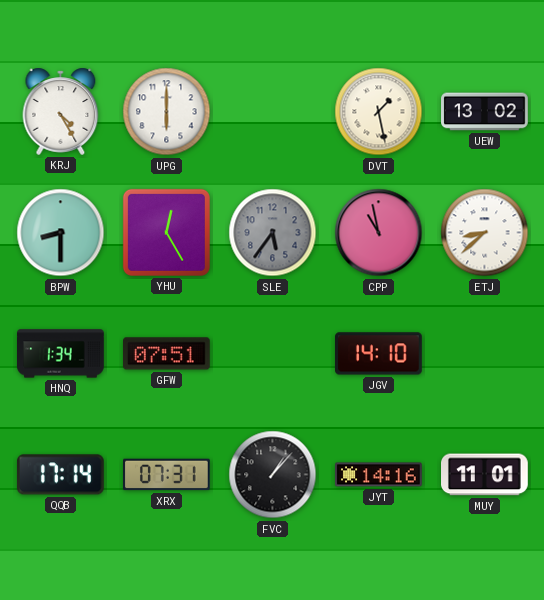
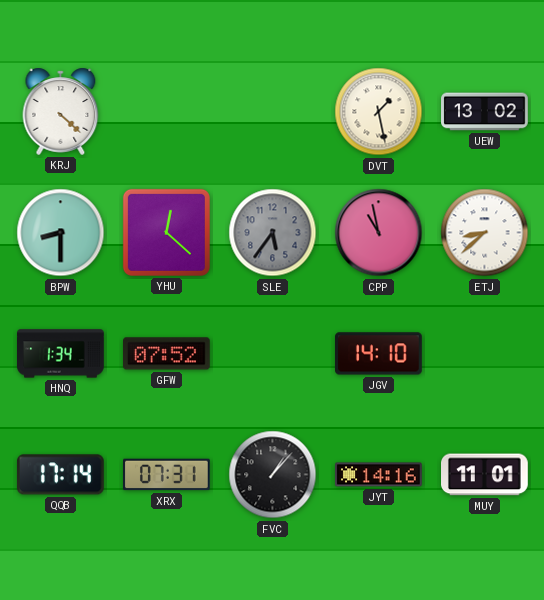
KRJ: 4:25 -> 4:22
UPG: 6:00 -> none
YHU: 12:25 -> 12:22
GFW: 07:51 -> 07:52
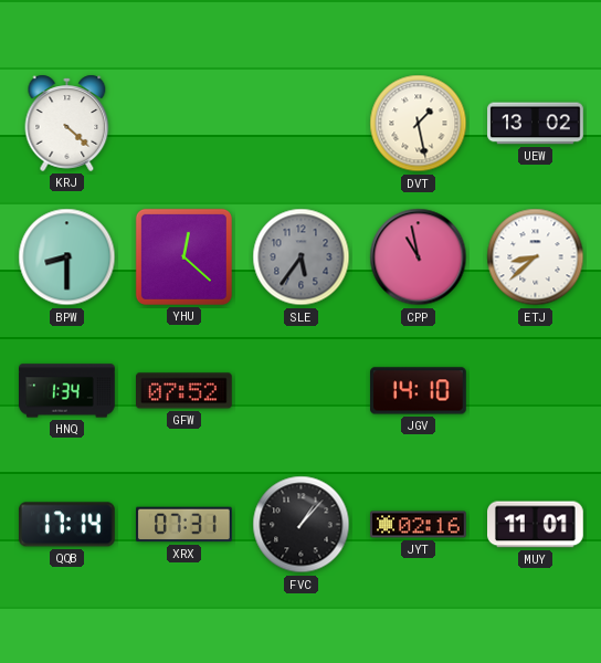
JYT: 14:16 -> 02:16
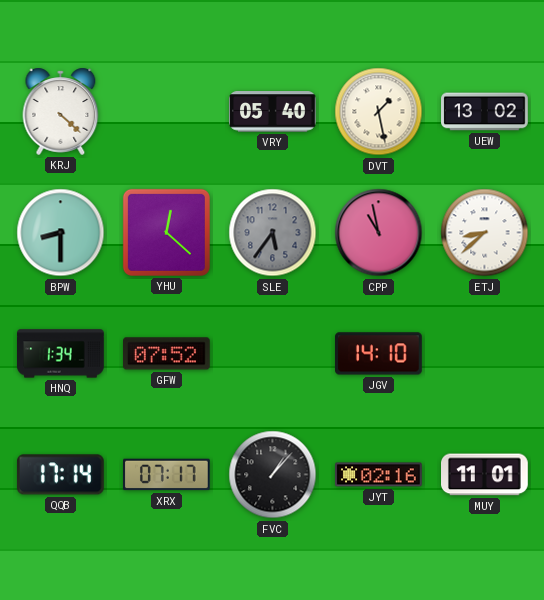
VRY: none -> 05:40
XRX: 07:31 -> 07:17
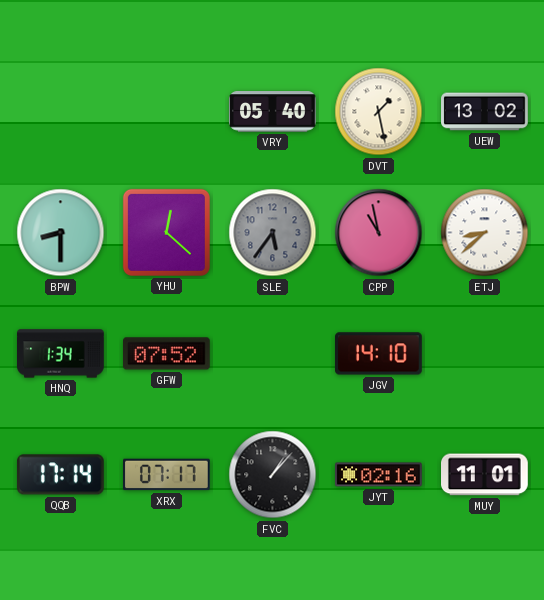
KRJ: 4:22 -> none
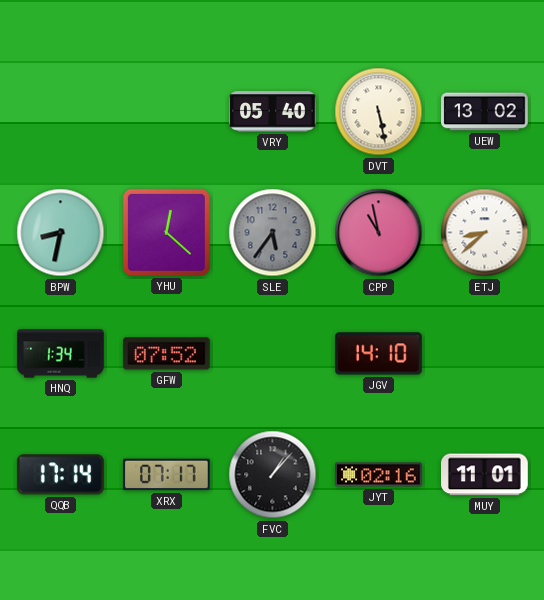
DVT: 1:28 -> 5:28
BPW: 8:30 -> 8:32
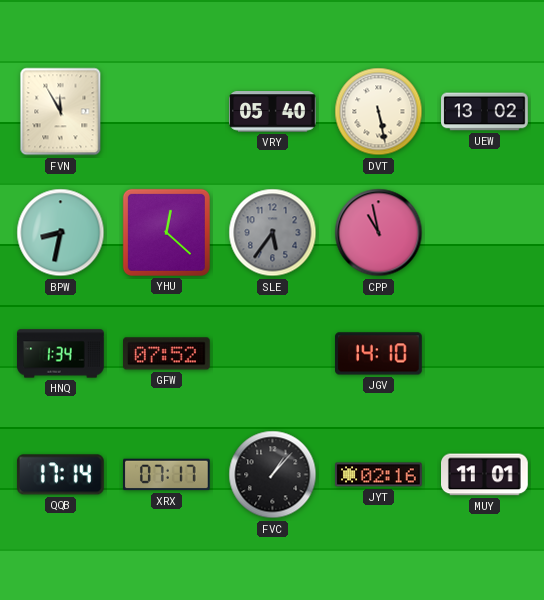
FVN: none -> 11:55
ETJ: 8:38 -> none
